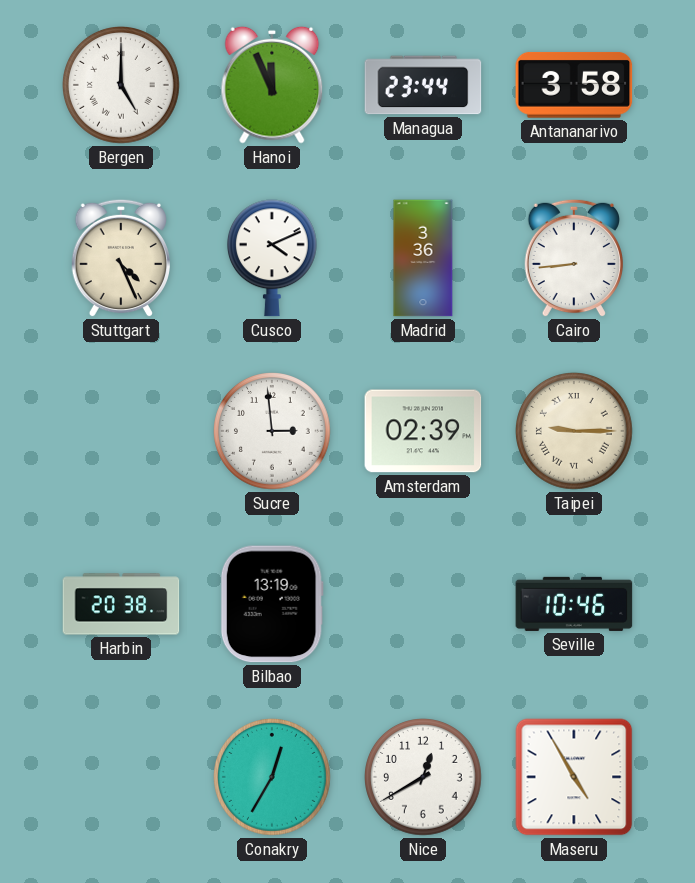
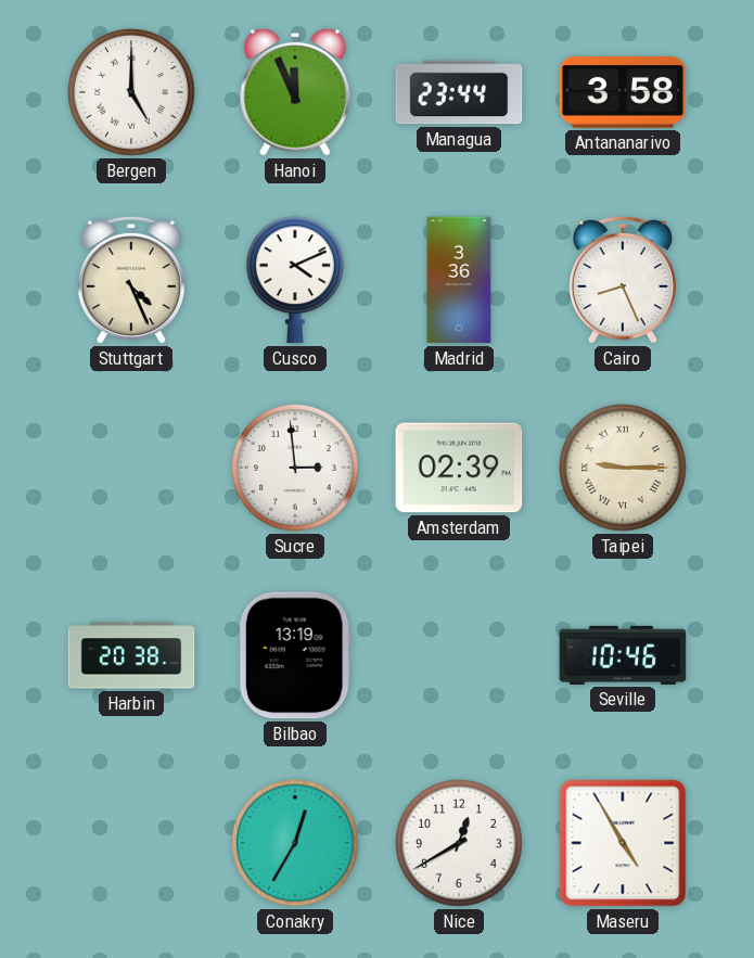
Cairo: 8:44 -> 8:26
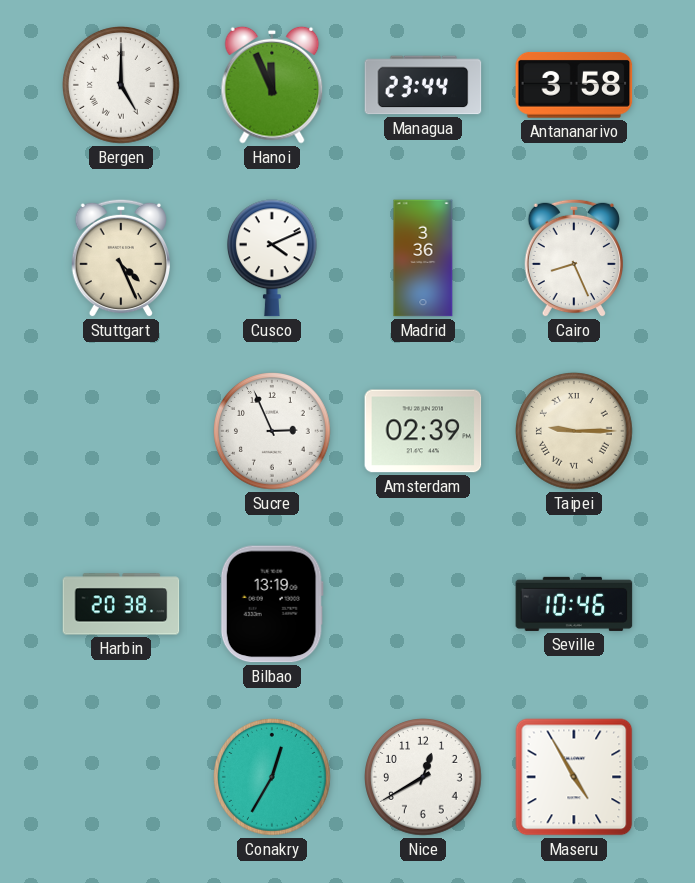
Sucre: 2:59 -> 2:56
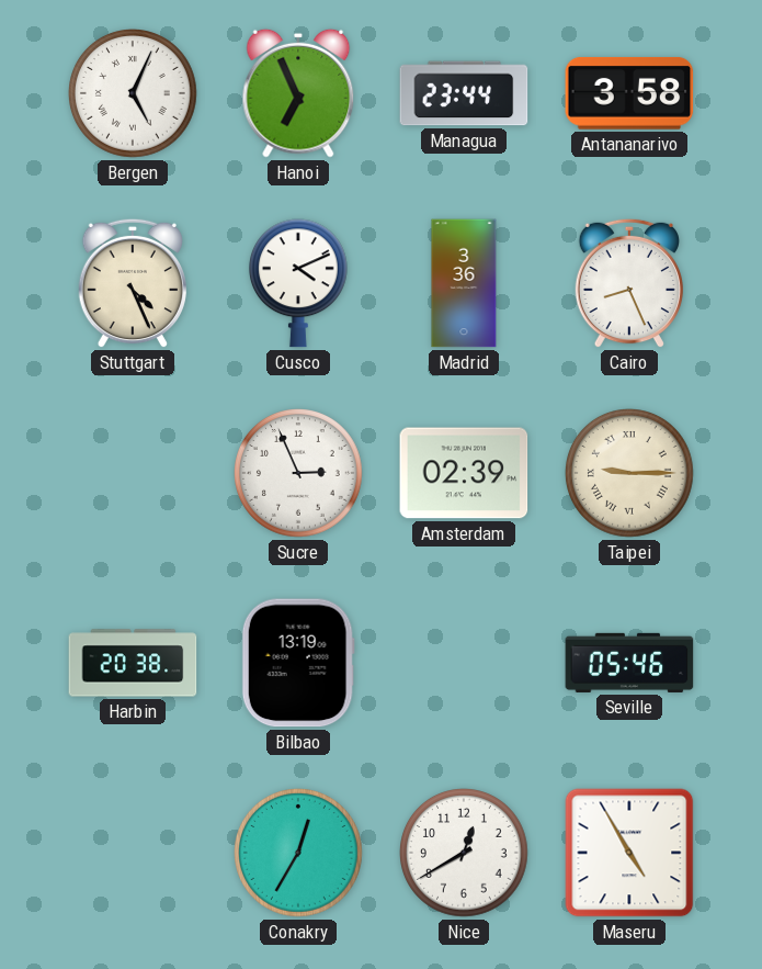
Bergen: 5:00 -> 5:04
Hanoi: 11:56 -> 6:56
Seville: 10:46 -> 05:46
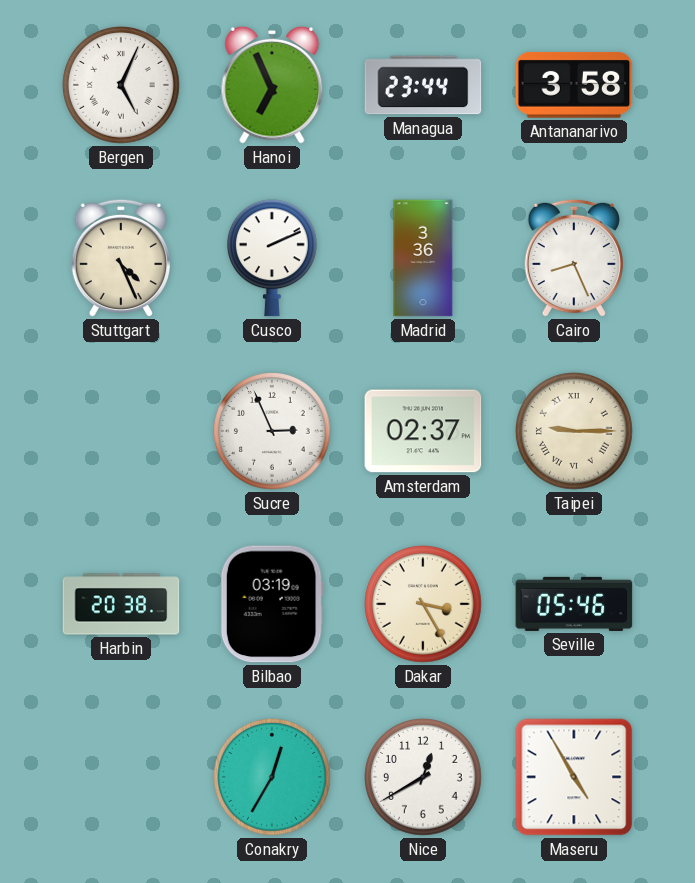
Cusco: 4:11 -> 2:11
Amsterdam: 02:39 -> 02:37
Bilbao: 13:19 -> 03:19
Dakar: none -> 3:25
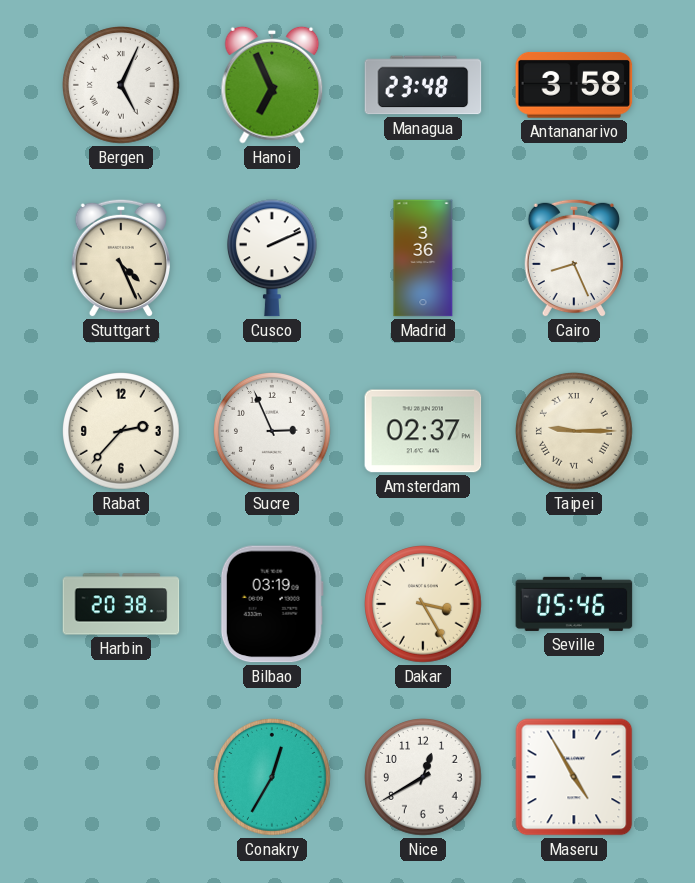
Managua: 23:44 -> 23:48
Rabat: none -> 2:37
